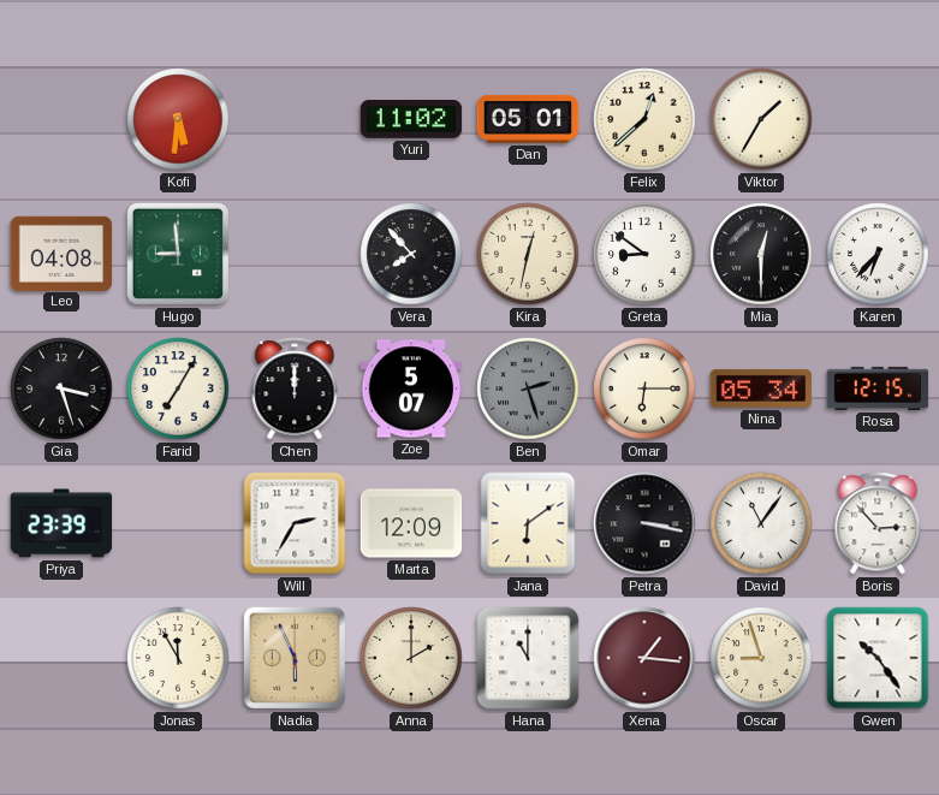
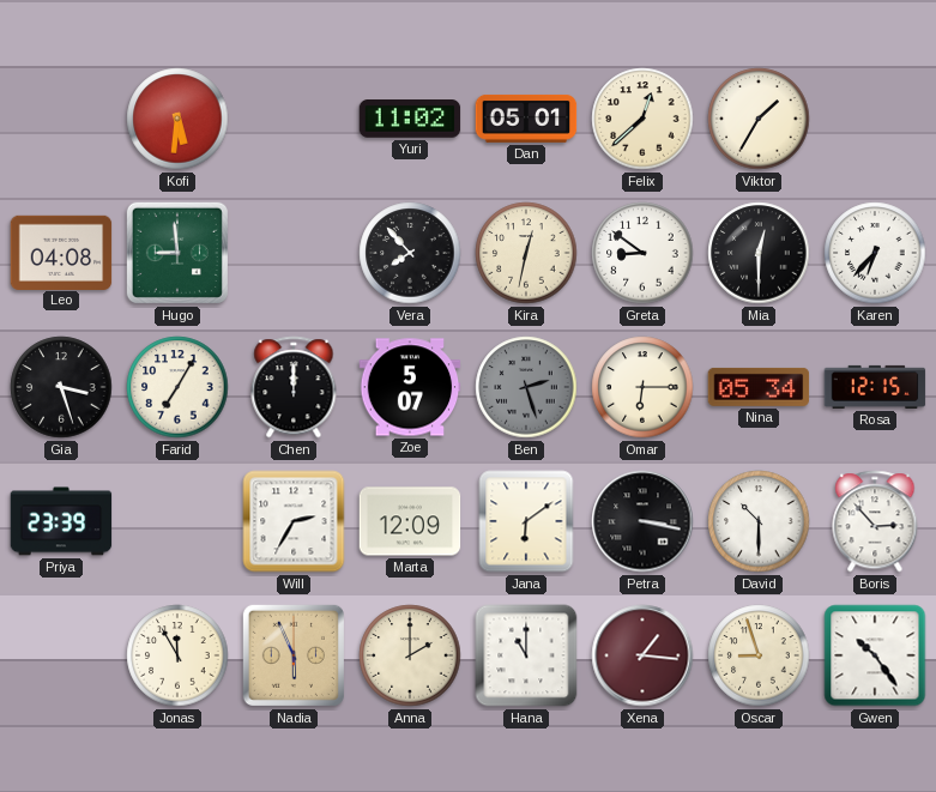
David: 11:06 -> 10:30
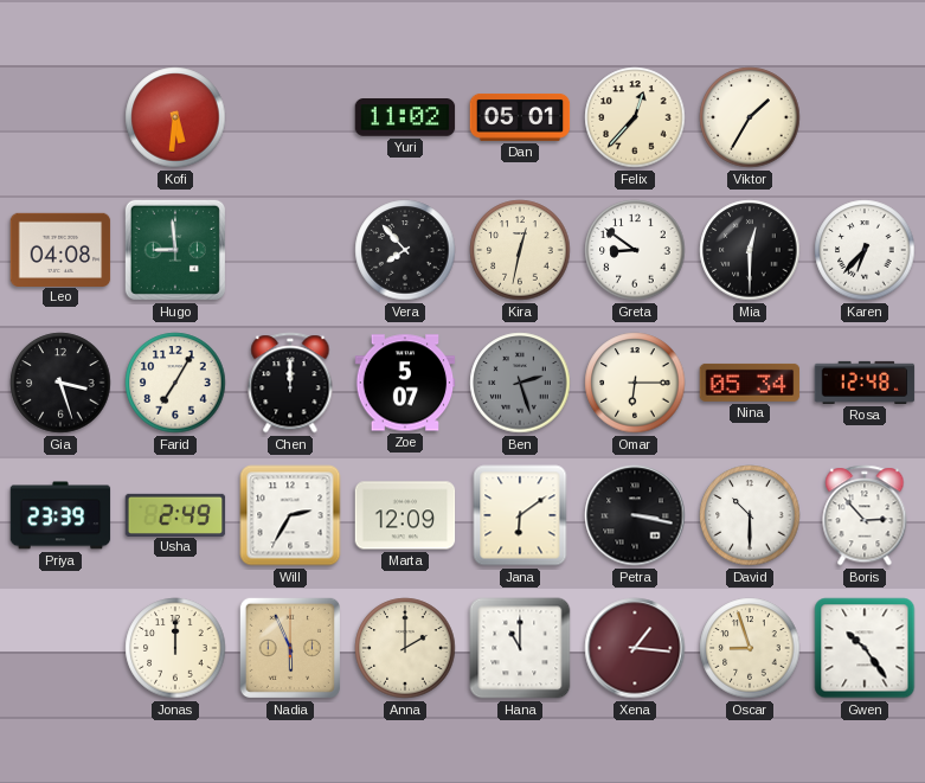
Felix: 12:38 -> 12:37
Rosa: 12:15 -> 12:48
Usha: none -> 2:49
Jonas: 11:55 -> 12:00
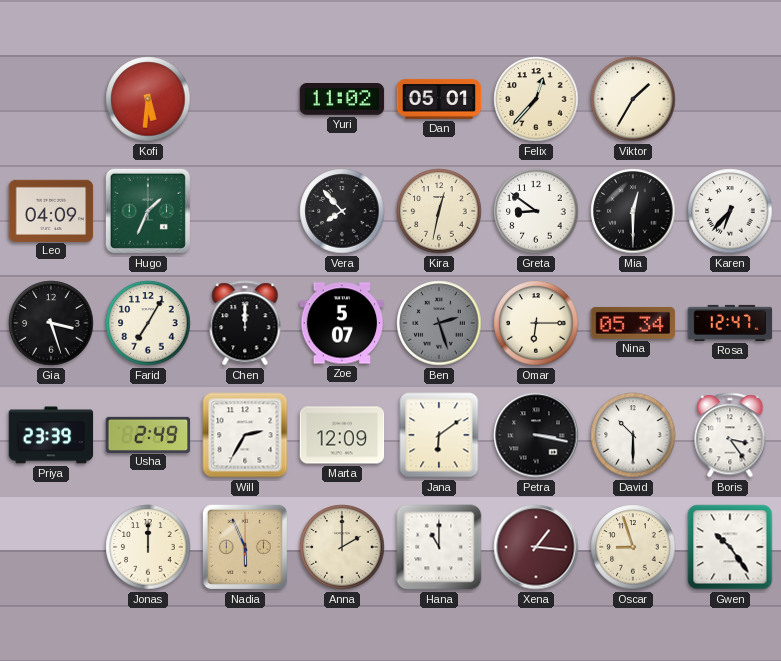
Leo: 04:08 -> 04:09
Hugo: 8:59 -> 1:34
Rosa: 12:48 -> 12:47
Boris: 2:53 -> 3:24
